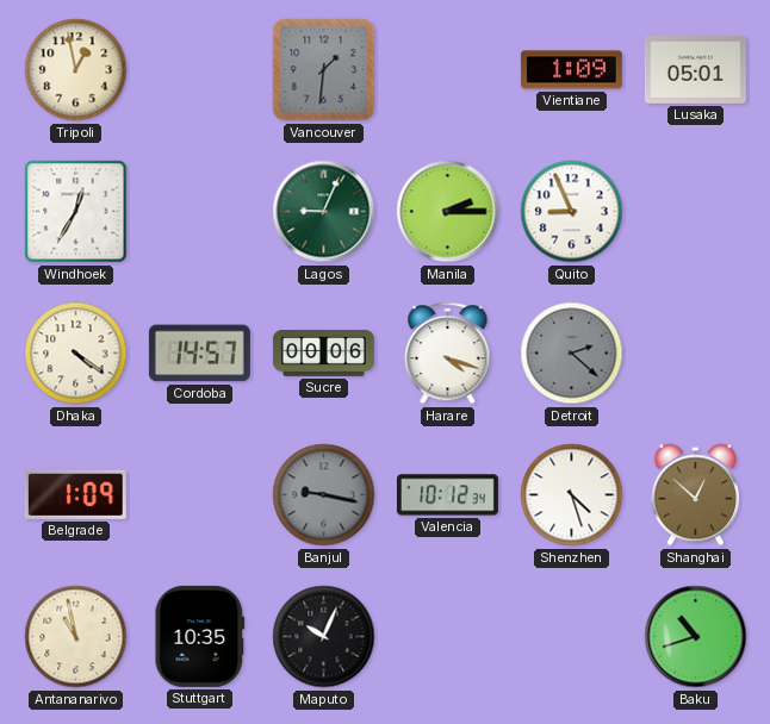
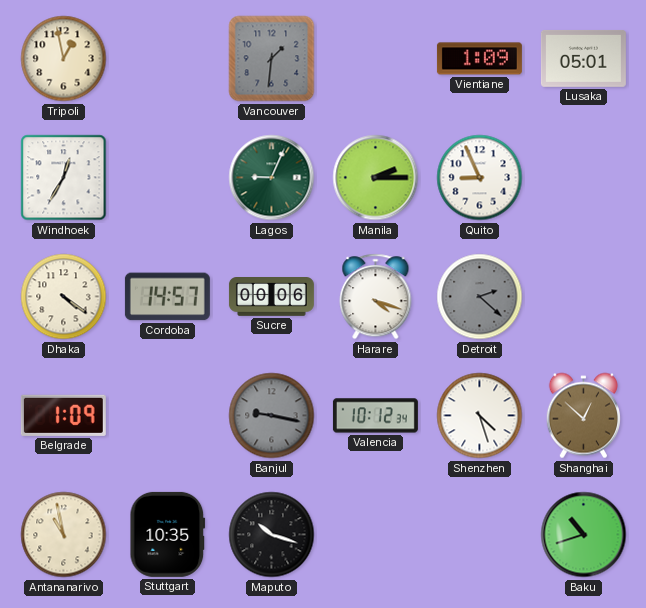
Maputo: 10:04 -> 10:18
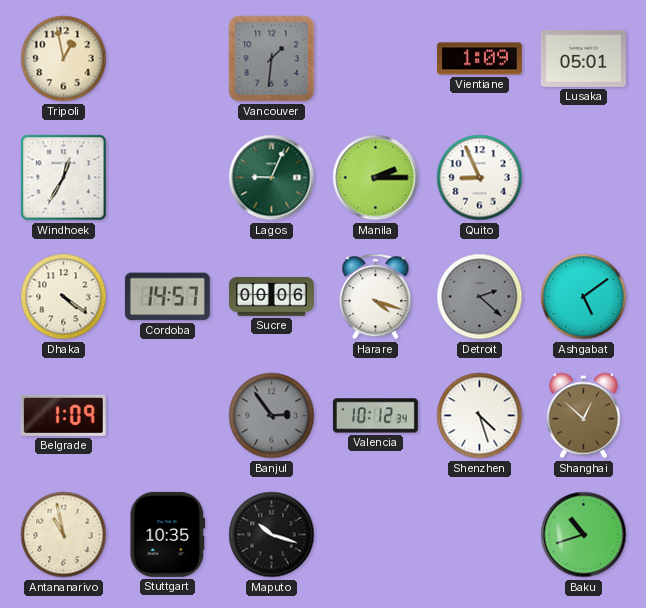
Ashgabat: none -> 5:09
Banjul: 9:17 -> 2:54
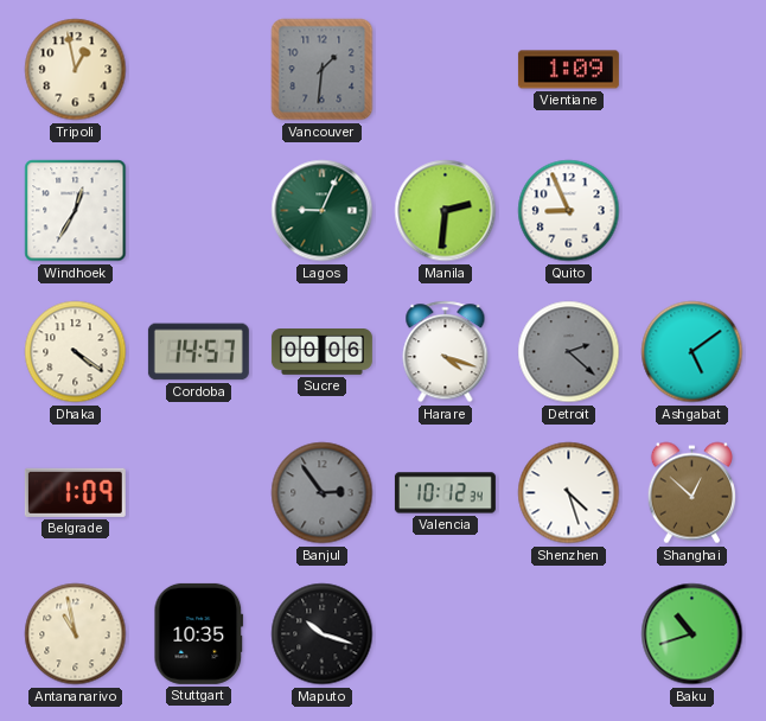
Lusaka: 05:01 -> none
Manila: 2:15 -> 2:31
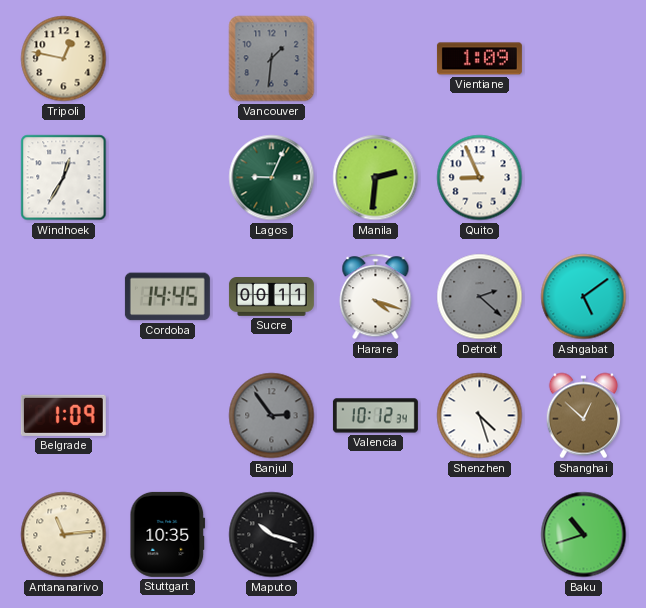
Tripoli: 12:58 -> 12:47
Dhaka: 4:21 -> none
Cordoba: 14:57 -> 14:45
Sucre: 00:06 -> 00:11
Antananarivo: 10:58 -> 11:14
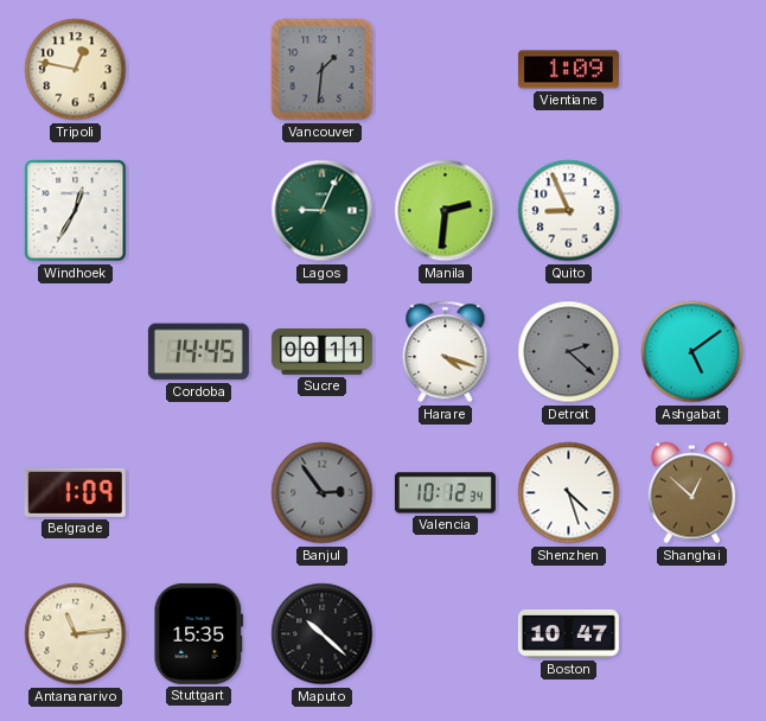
Stuttgart: 10:35 -> 15:35
Maputo: 10:18 -> 10:22
Boston: none -> 10:47
Baku: 10:42 -> none
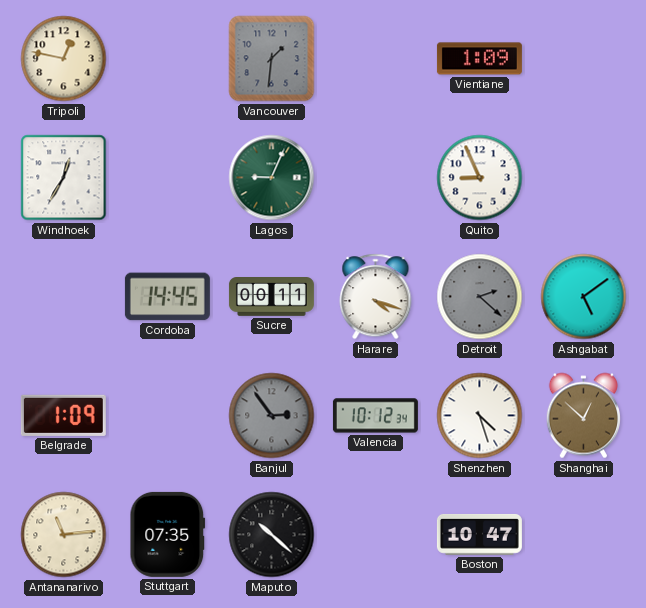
Manila: 2:31 -> none
Stuttgart: 15:35 -> 07:35
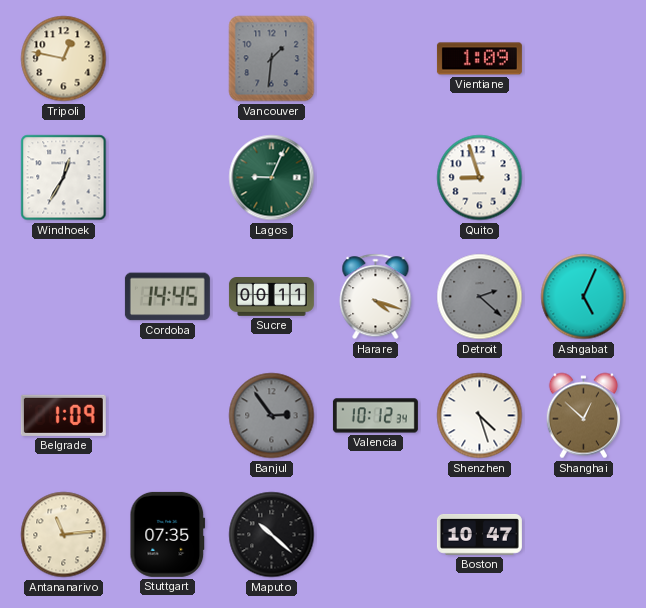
Quito: 8:56 -> 8:57
Ashgabat: 5:09 -> 5:04
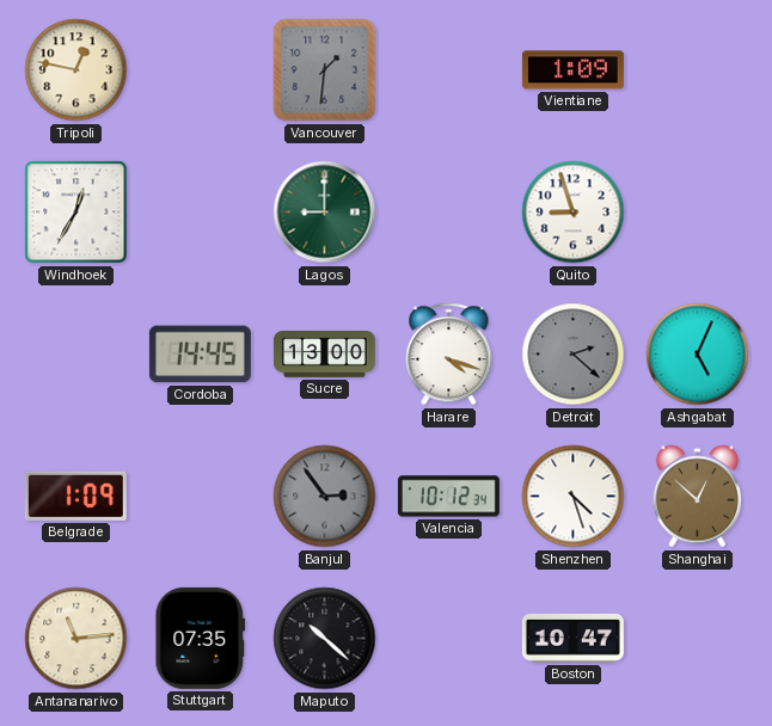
Lagos: 9:04 -> 9:00
Sucre: 00:11 -> 13:00
